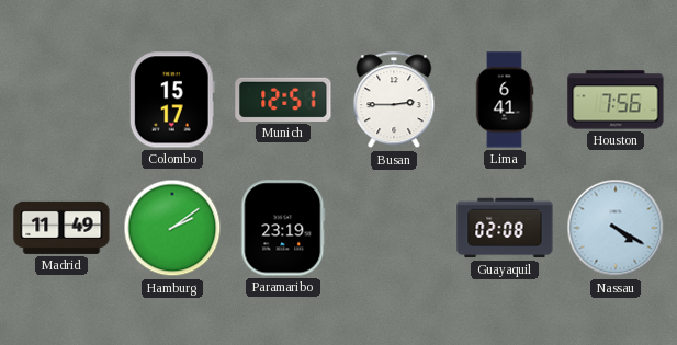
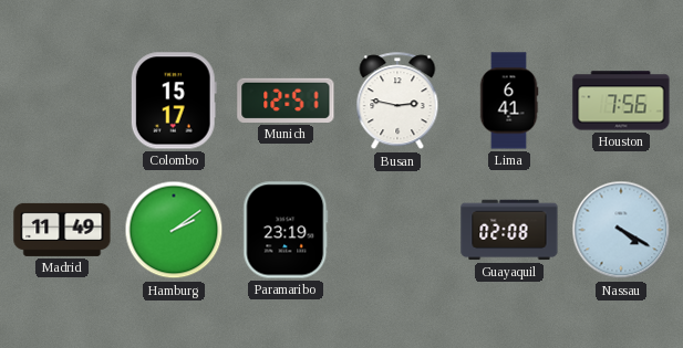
Busan: 2:45 -> 2:47
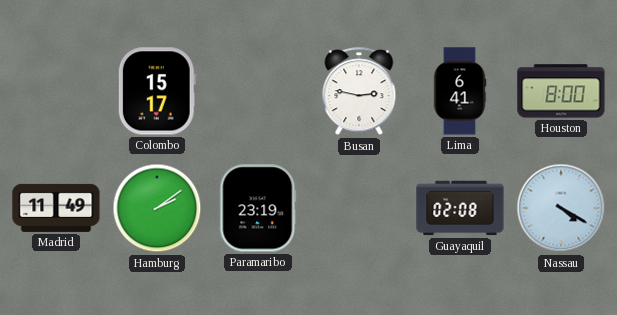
Munich: 12:51 -> none
Houston: 7:56 -> 8:00
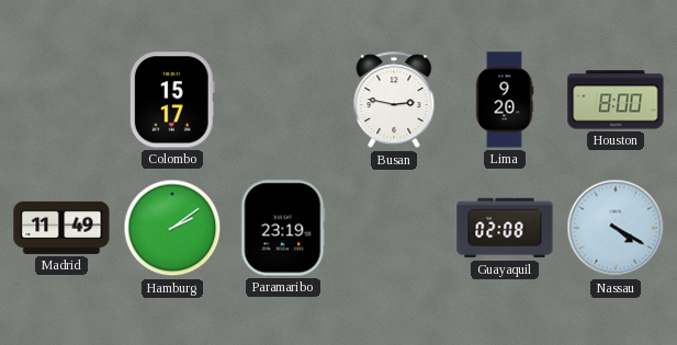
Lima: 6:41 -> 9:20
